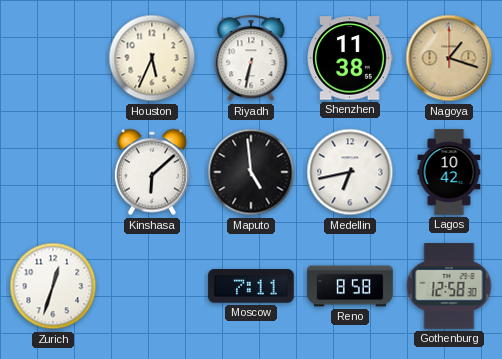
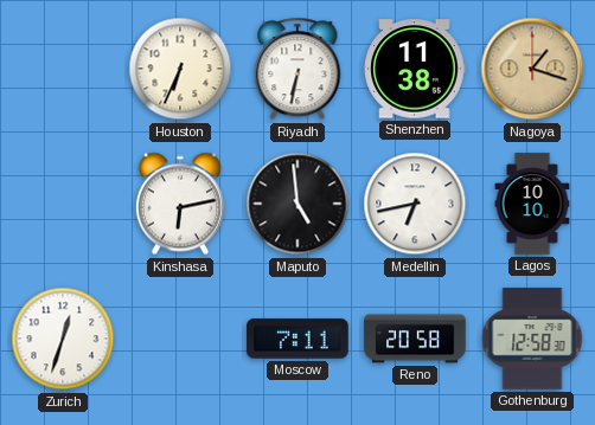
Houston: 5:34 -> 6:34
Kinshasa: 6:08 -> 6:13
Lagos: 10:42 -> 10:10
Reno: 8:58 -> 20:58
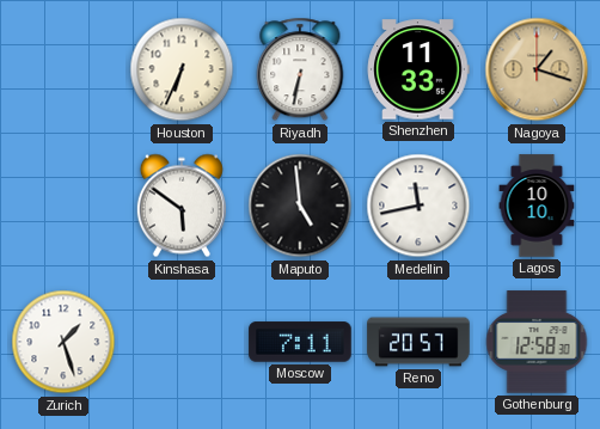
Shenzhen: 11:38 -> 11:33
Kinshasa: 6:13 -> 5:51
Medellin: 6:43 -> 11:43
Zurich: 12:33 -> 1:27
Reno: 20:58 -> 20:57
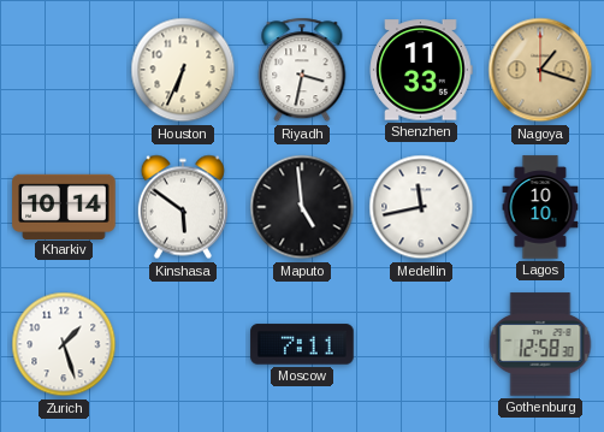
Riyadh: 6:32 -> 3:32
Kharkiv: none -> 10:14
Reno: 20:57 -> none
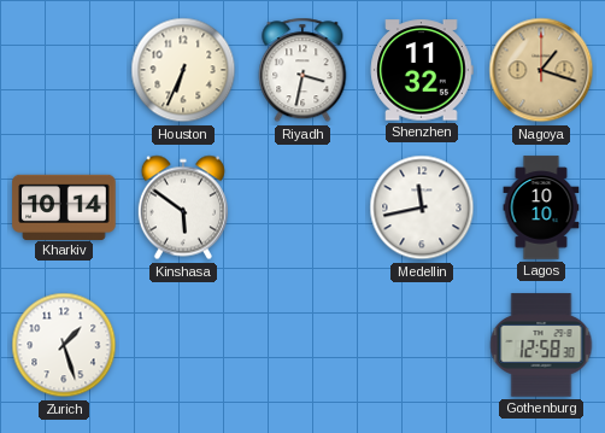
Shenzhen: 11:33 -> 11:32
Maputo: 4:59 -> none
Moscow: 7:11 -> none
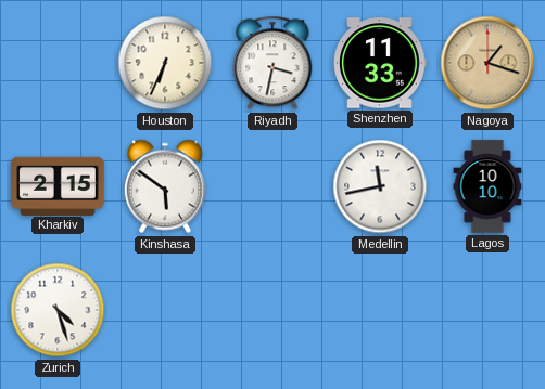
Shenzhen: 11:32 -> 11:33
Kharkiv: 10:14 -> 2:15
Zurich: 1:27 -> 4:27
Gothenburg: 12:58 -> none
